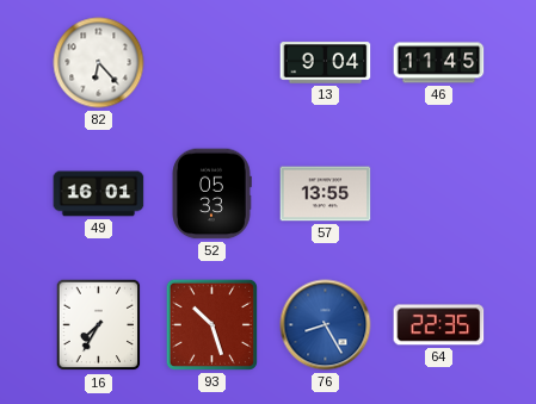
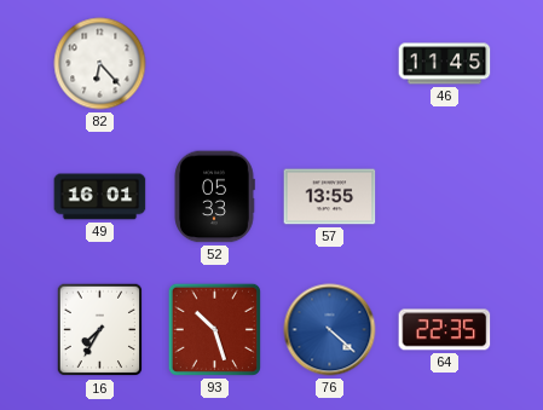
13: 9:04 -> none
76: 8:25 -> 4:22
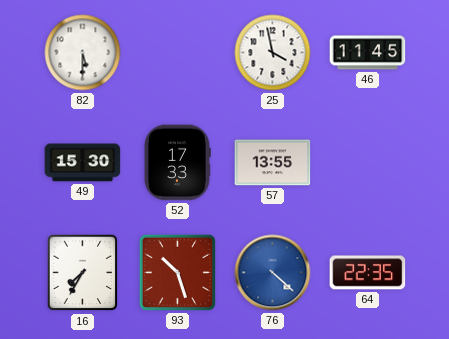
82: 6:23 -> 5:30
25: none -> 3:58
49: 16:01 -> 15:30
52: 05:33 -> 17:33
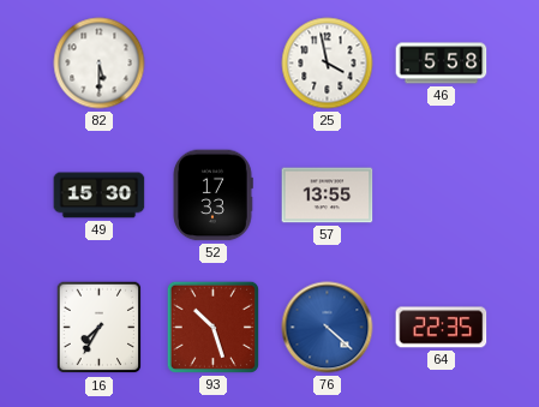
46: 11:45 -> 5:58
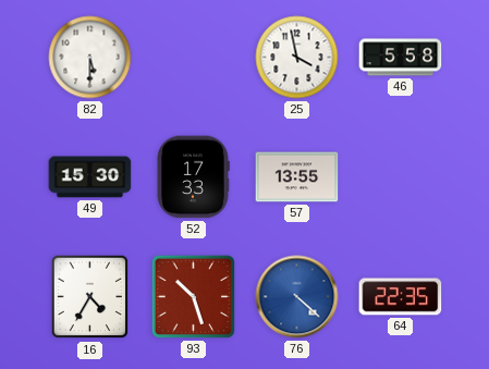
16: 7:35 -> 4:35
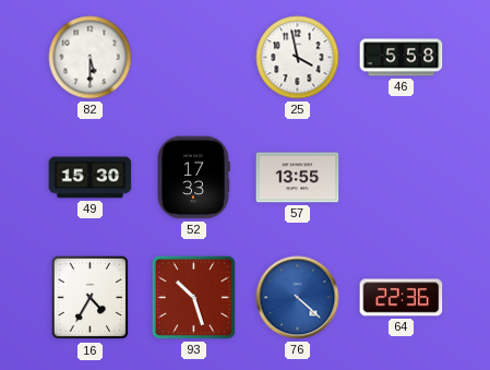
64: 22:35 -> 22:36
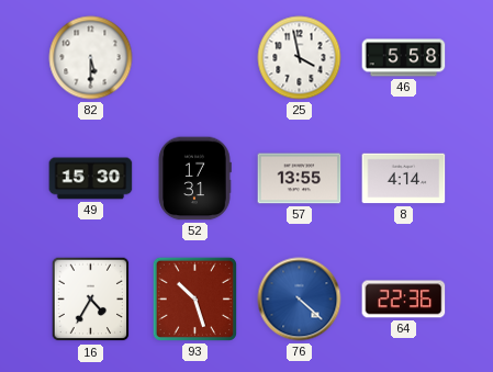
52: 17:33 -> 17:31
8: none -> 4:14
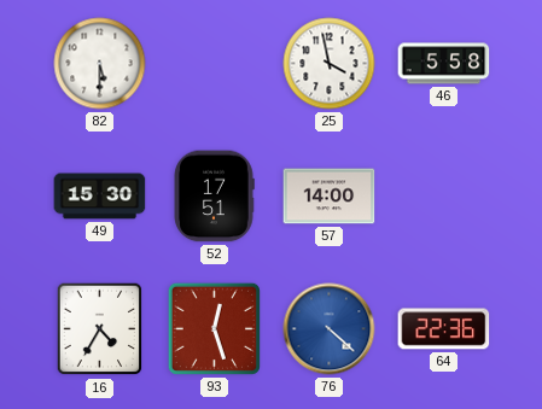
52: 17:31 -> 17:51
57: 13:55 -> 14:00
8: 4:14 -> none
93: 10:27 -> 12:27
